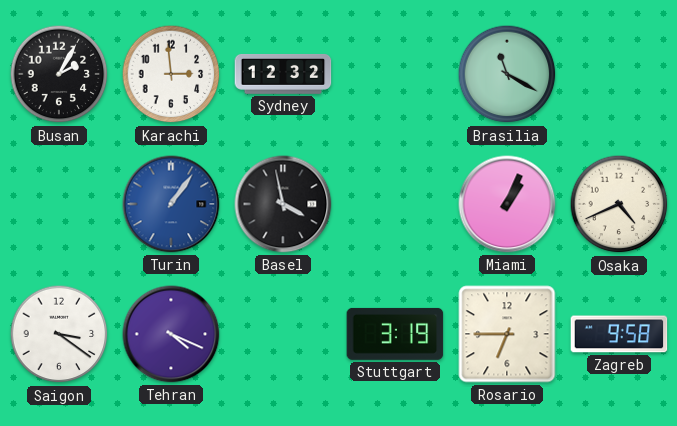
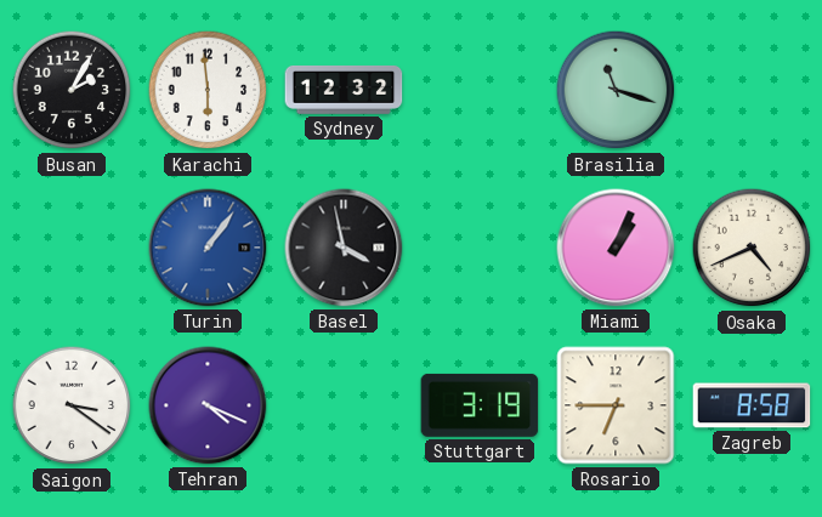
Karachi: 2:59 -> 5:59
Brasilia: 11:20 -> 11:18
Zagreb: 9:58 -> 8:58
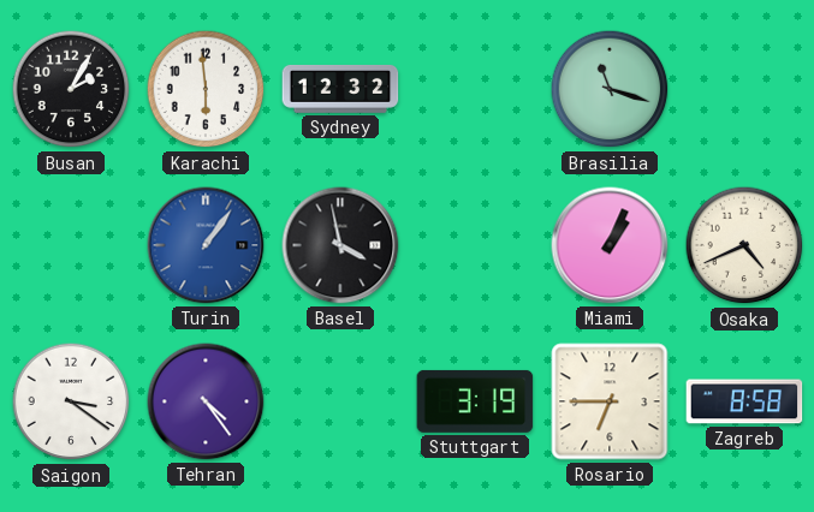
Tehran: 4:19 -> 4:24
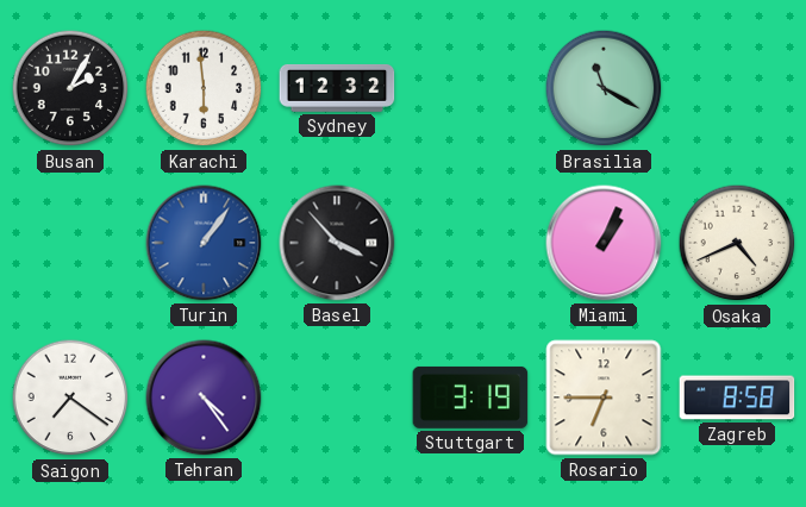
Brasilia: 11:18 -> 11:20
Basel: 3:58 -> 3:53
Saigon: 3:21 -> 7:21
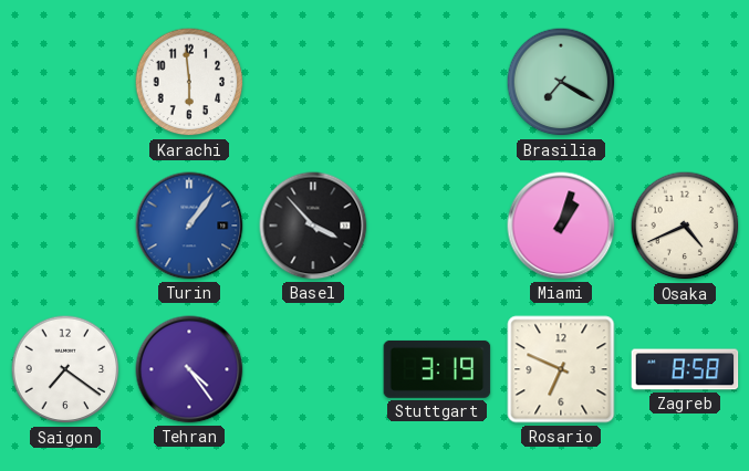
Busan: 2:05 -> none
Sydney: 12:32 -> none
Brasilia: 11:20 -> 7:20
Miami: 1:04 -> 1:03
Rosario: 6:45 -> 6:49
